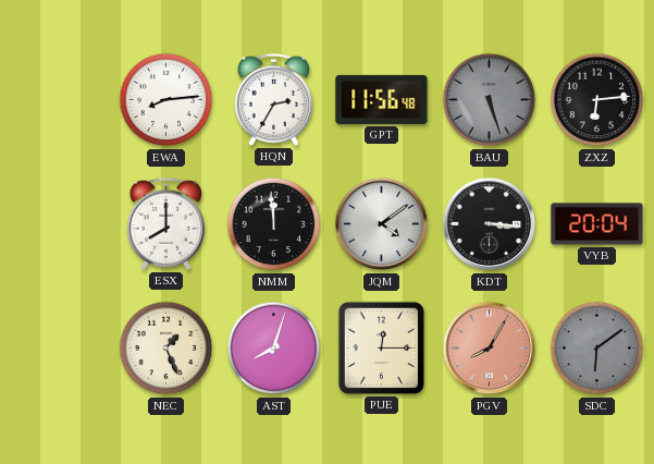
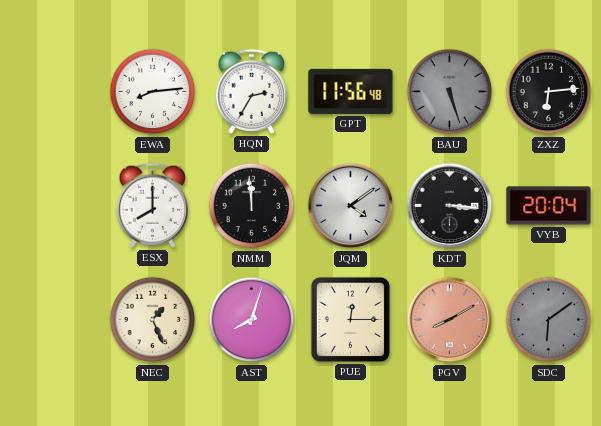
PGV: 8:05 -> 8:10
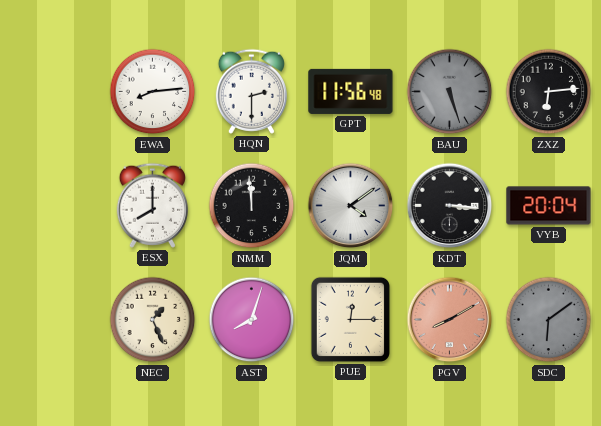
HQN: 2:35 -> 2:30
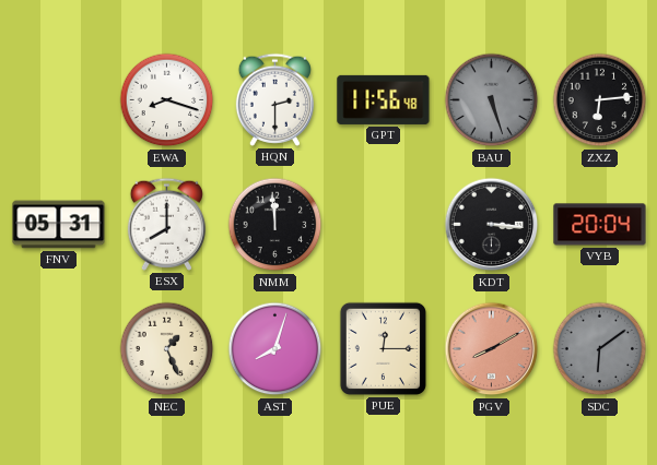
EWA: 8:14 -> 8:18
FNV: none -> 05:31
JQM: 4:09 -> none
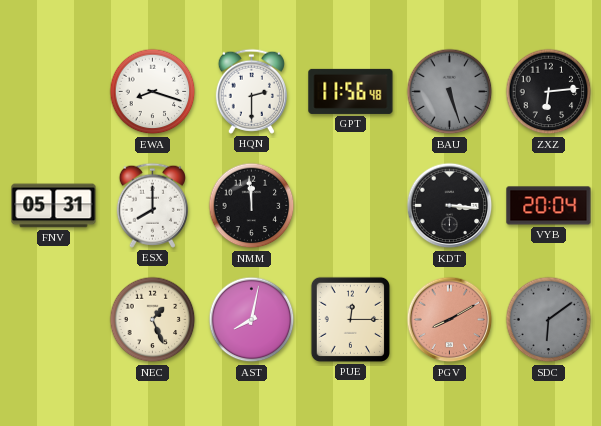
AST: 8:03 -> 8:02
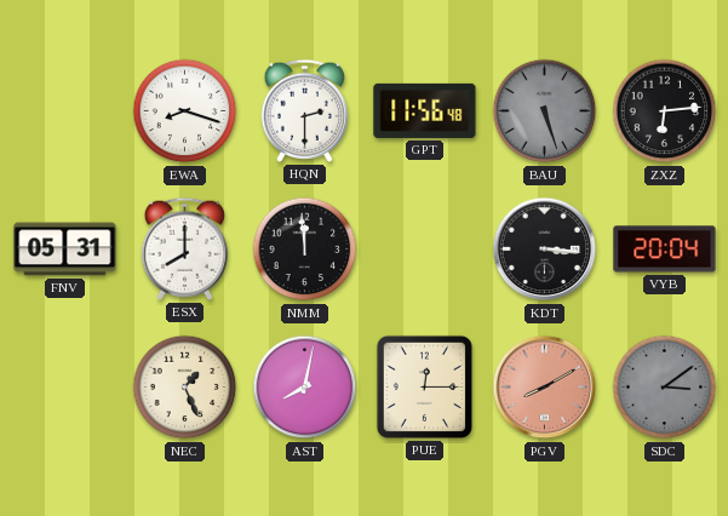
SDC: 6:09 -> 3:09
